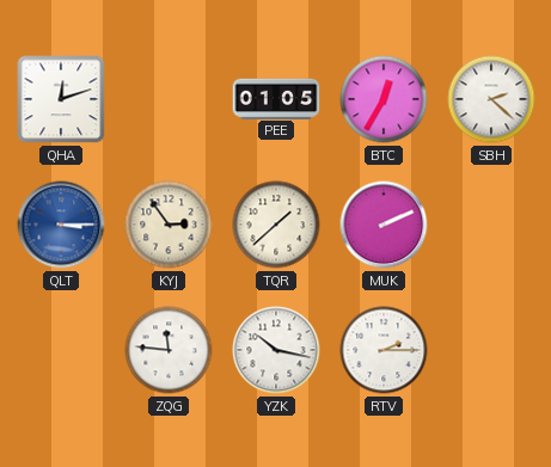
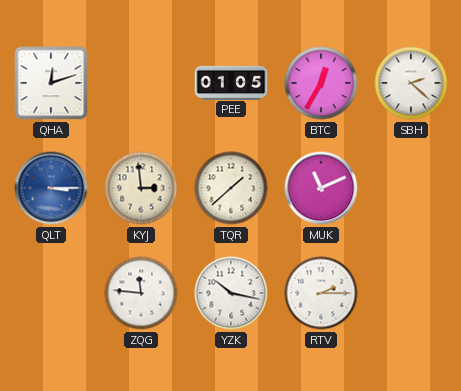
KYJ: 2:54 -> 2:59
MUK: 2:11 -> 11:11
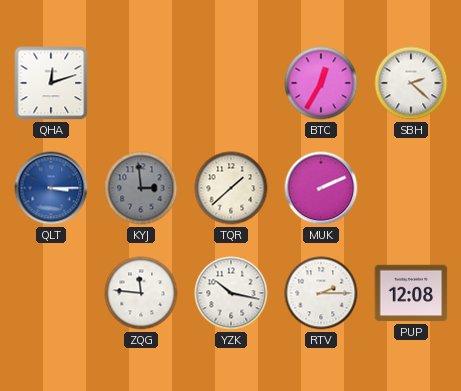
PEE: 01:05 -> none
KYJ dial: cream -> grey
MUK: 11:11 -> 2:11
PUP: none -> 12:08
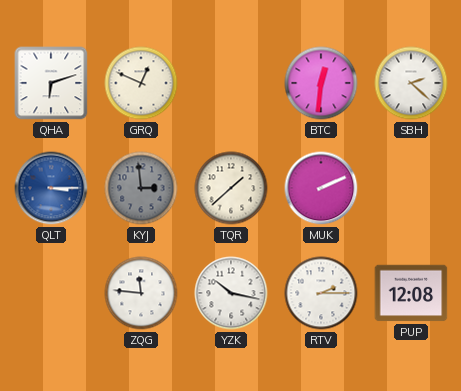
QHA: 12:12 -> 6:12
GRQ: none -> 12:49
BTC: 12:35 -> 12:31
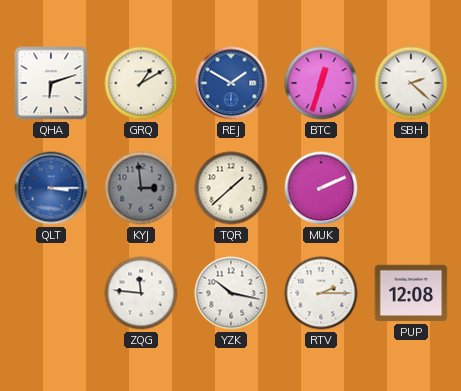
GRQ: 12:49 -> 1:10
REJ: none -> 1:50
BTC: 12:31 -> 12:33
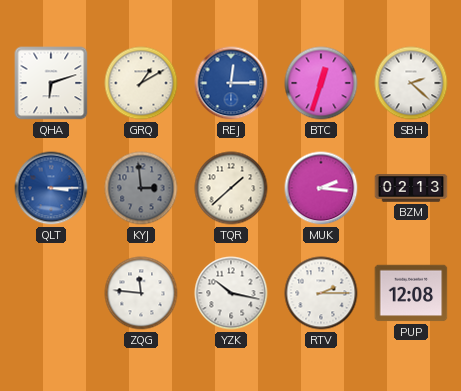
REJ: 1:50 -> 12:15
MUK: 2:11 -> 2:16
BZM: none -> 02:13
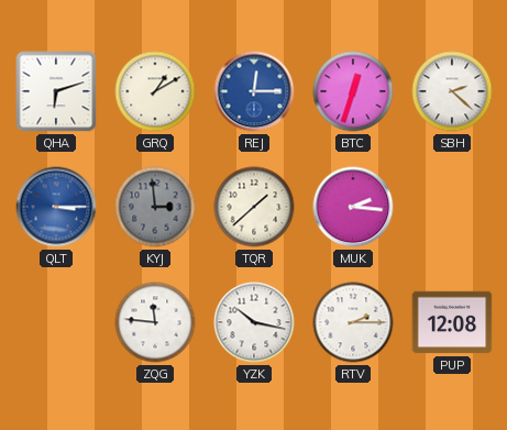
BZM: 02:13 -> none
